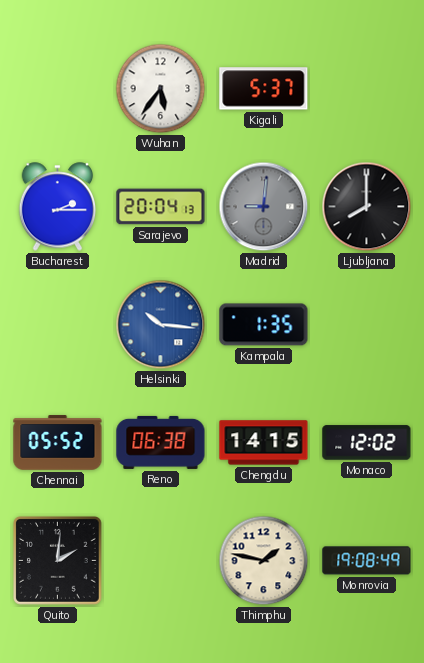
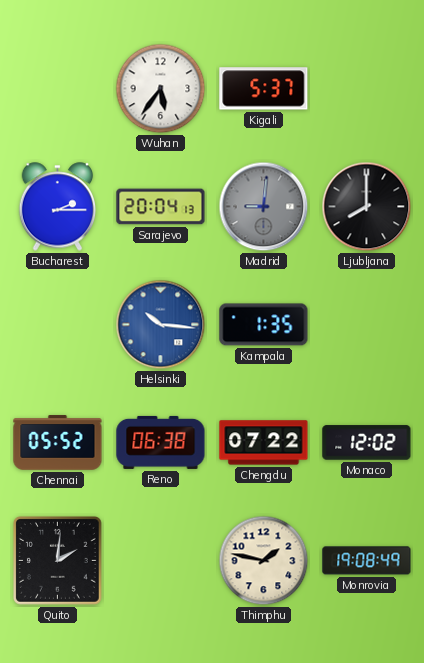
Chengdu: 14:15 -> 07:22
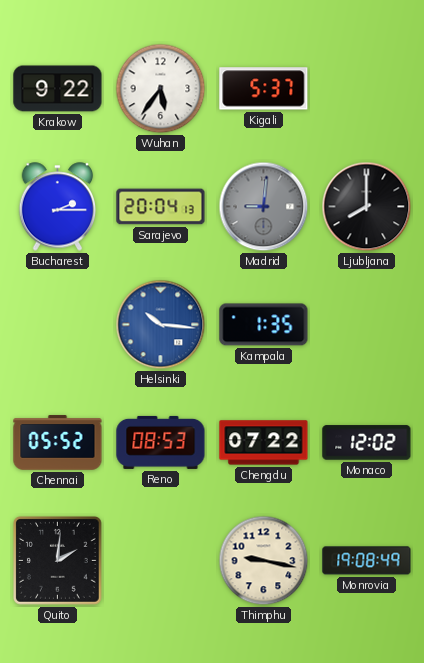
Krakow: none -> 9:22
Reno: 06:38 -> 08:53
Thimphu: 1:47 -> 9:17
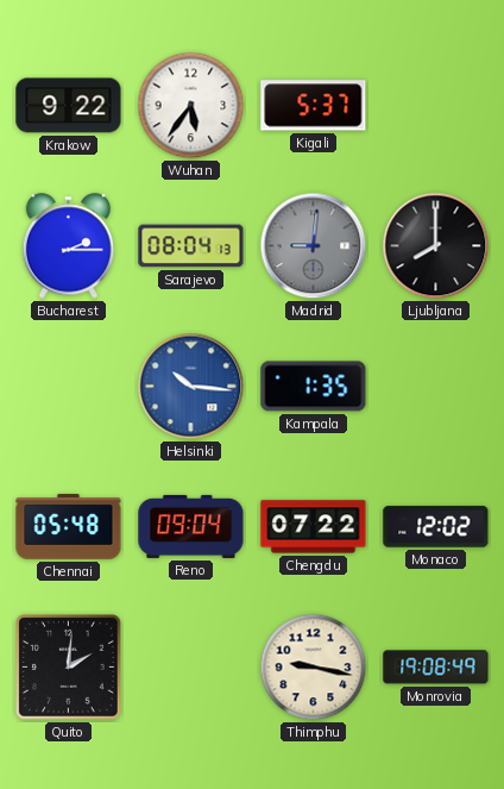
Sarajevo: 20:04 -> 08:04
Chennai: 05:52 -> 05:48
Reno: 08:53 -> 09:04
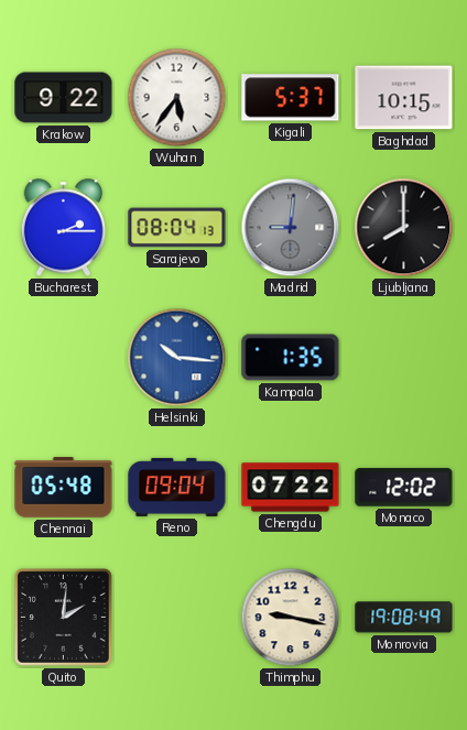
Baghdad: none -> 10:15
